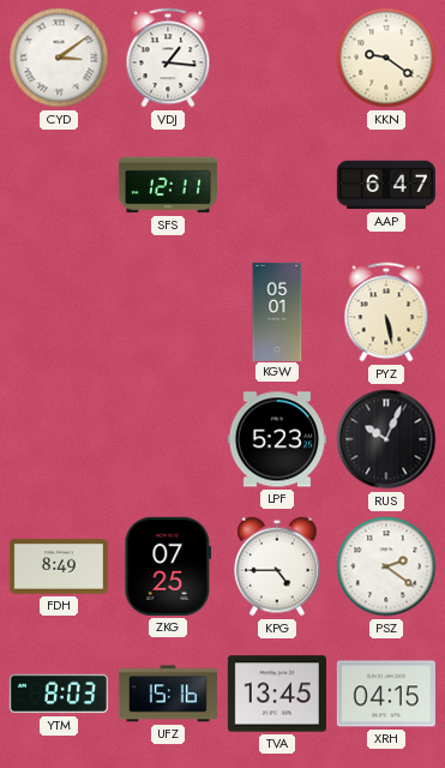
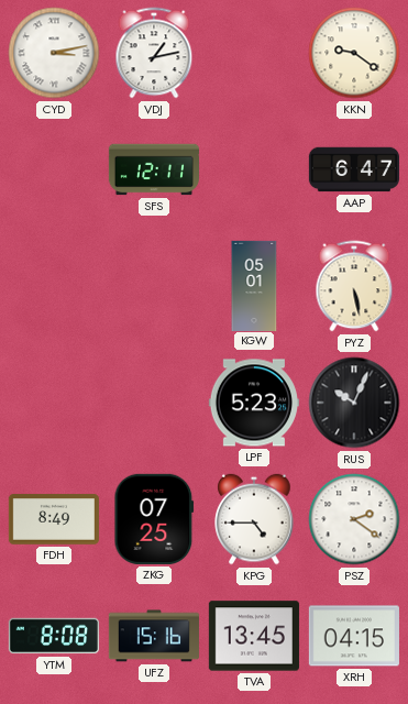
CYD: 3:09 -> 3:13
VDJ: 1:16 -> 1:13
YTM: 8:03 -> 8:08
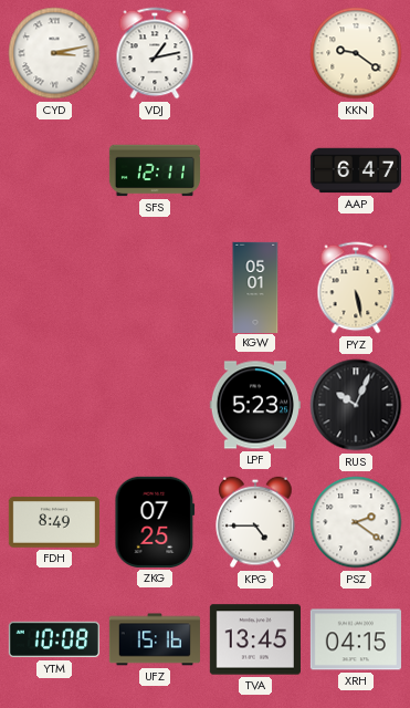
YTM: 8:08 -> 10:08
